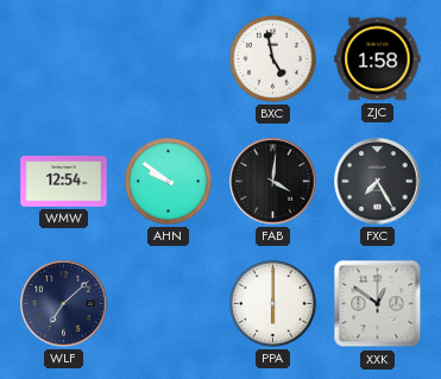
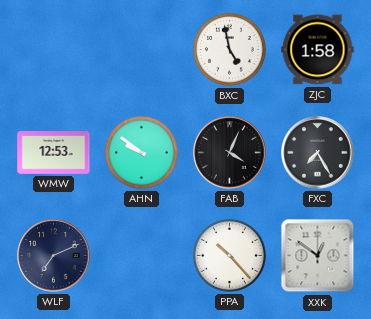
WMW: 12:54 -> 12:53
FAB: 4:01 -> 4:04
WLF: 7:08 -> 7:11
PPA: 6:00 -> 10:23
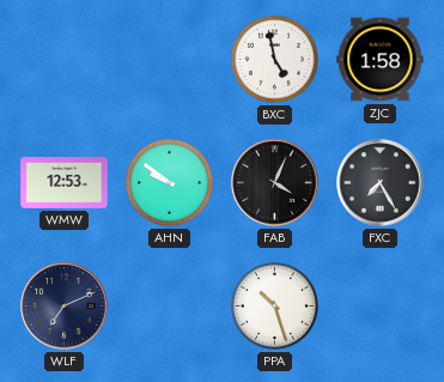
PPA: 10:23 -> 10:27
XXK: 12:51 -> none
